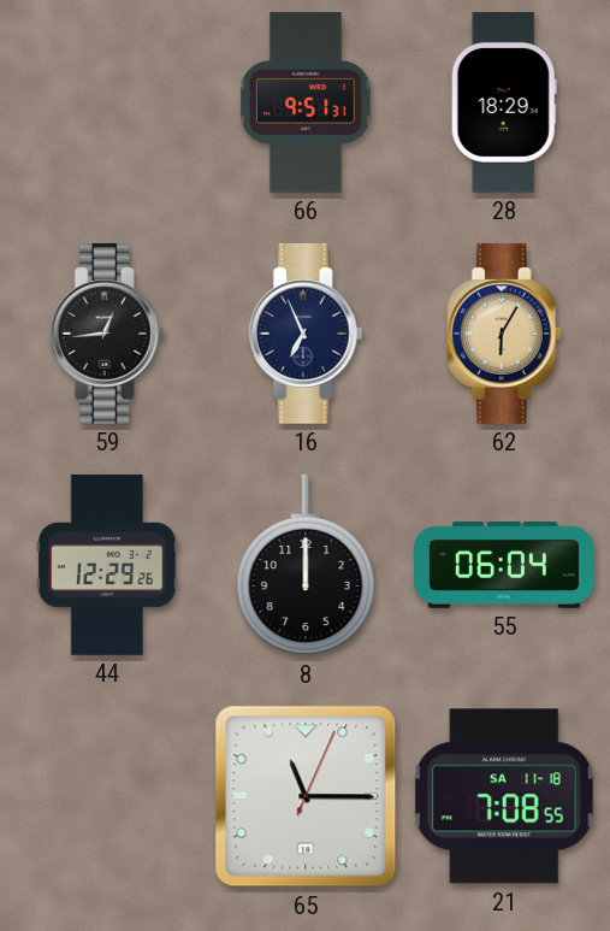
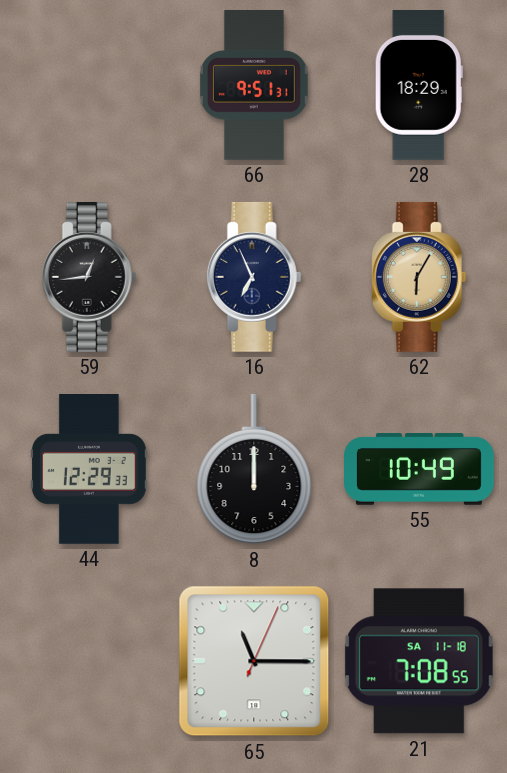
44: 12:29:26 -> 12:29:33
55: 06:04 -> 10:49
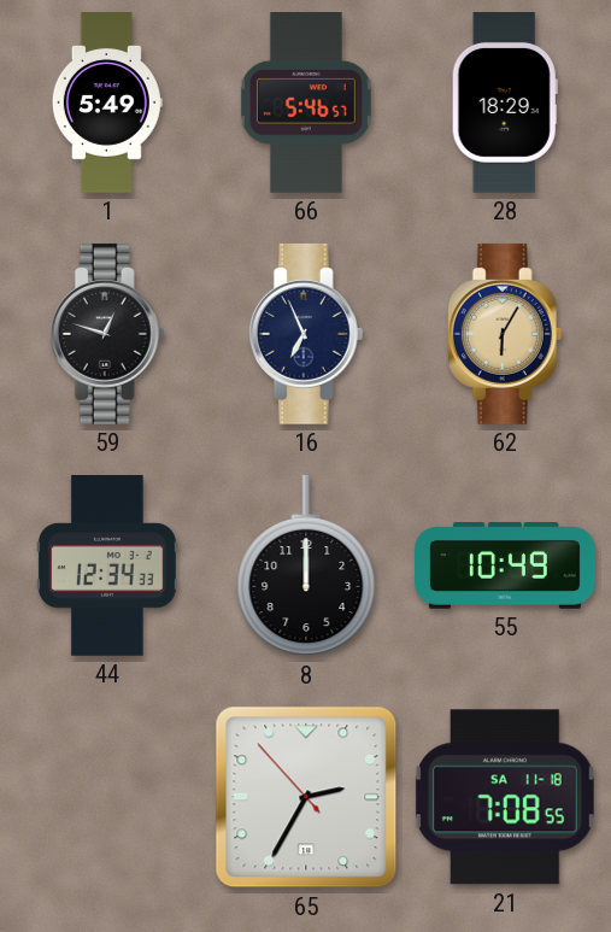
1: none -> 5:49
66: 9:51 -> 5:46
59: 12:44 -> 12:48
44: 12:29 -> 12:34
65: 11:15 -> 2:34
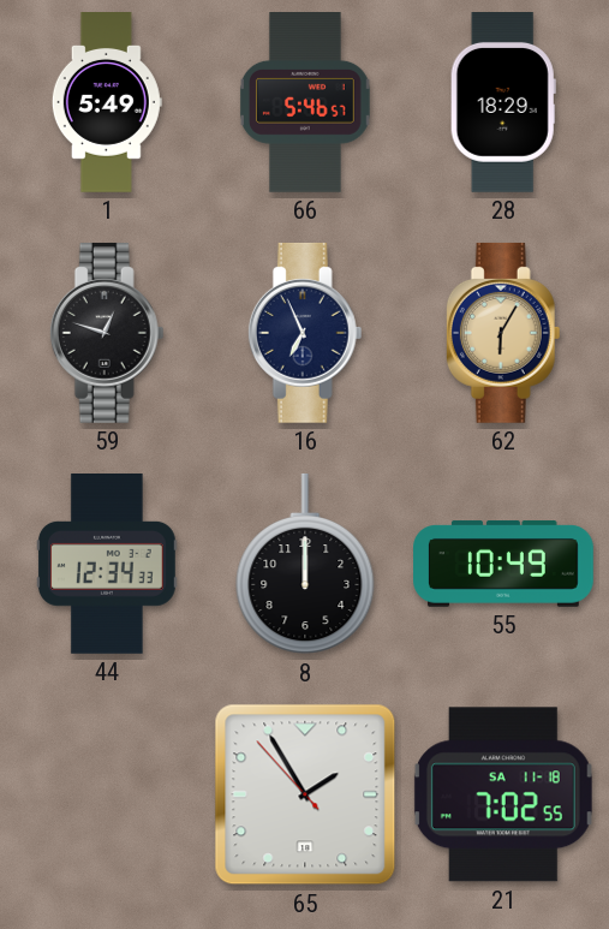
65: 2:34 -> 1:54
21: 7:08 -> 7:02
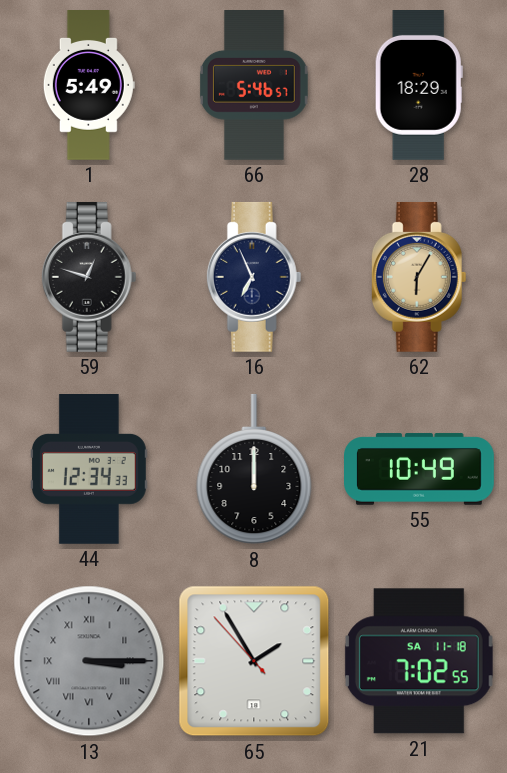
13: none -> 3:15
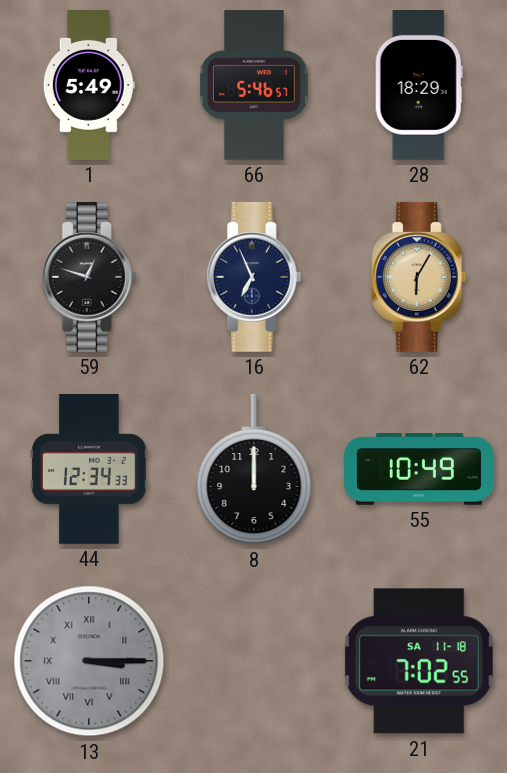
65: 1:54 -> none
